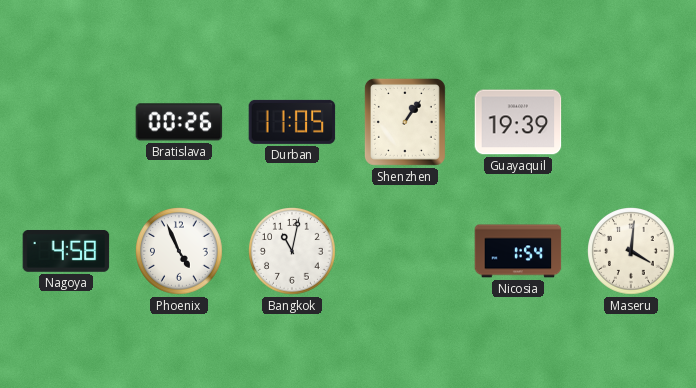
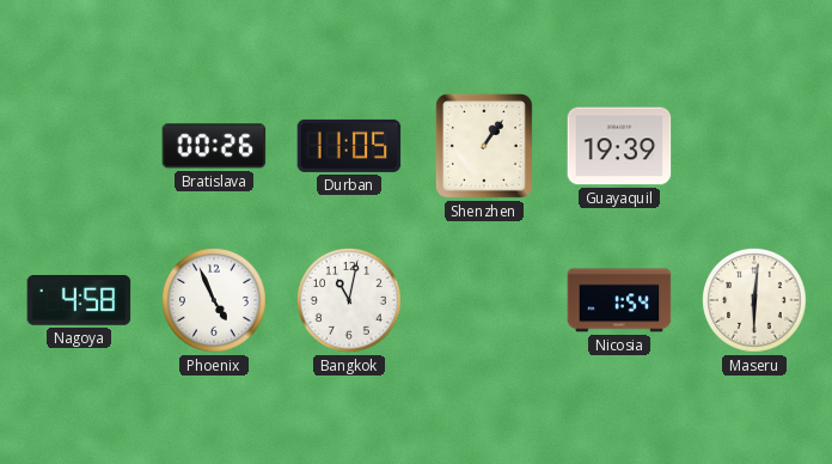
Maseru: 4:01 -> 6:01
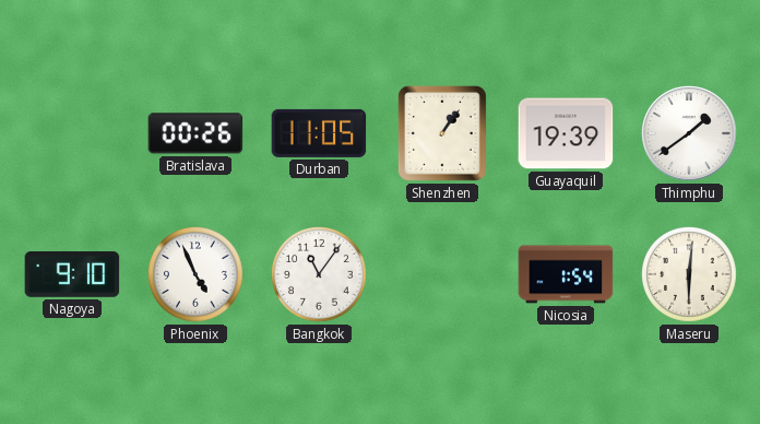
Thimphu: none -> 1:39
Nagoya: 4:58 -> 9:10
Bangkok: 11:02 -> 11:06
